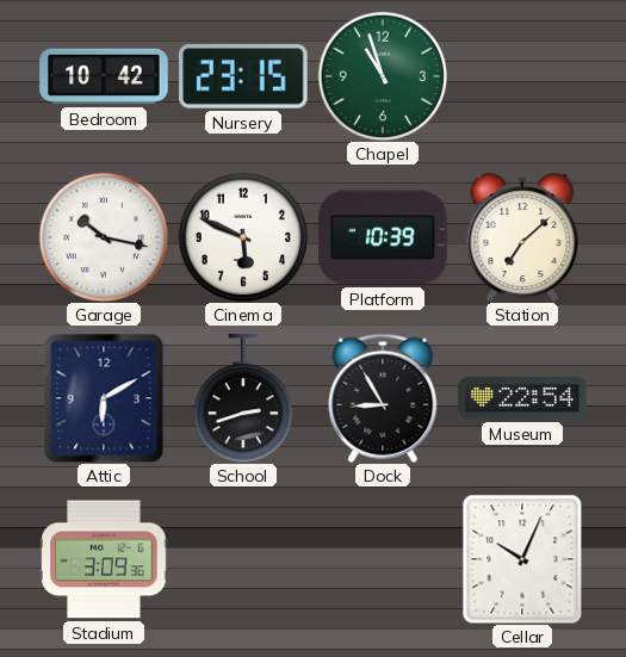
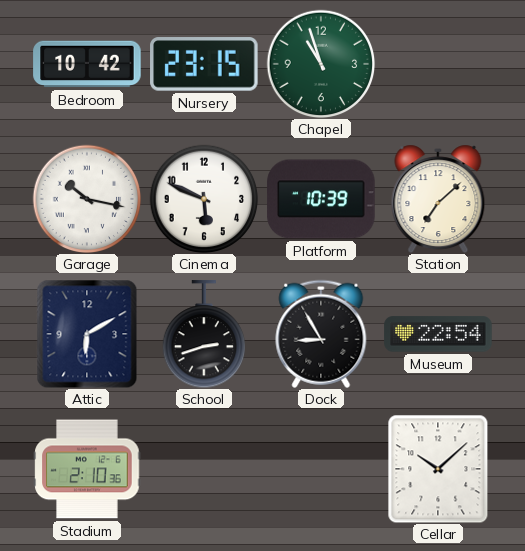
Stadium: 3:09 -> 2:10
Cellar: 10:04 -> 10:08
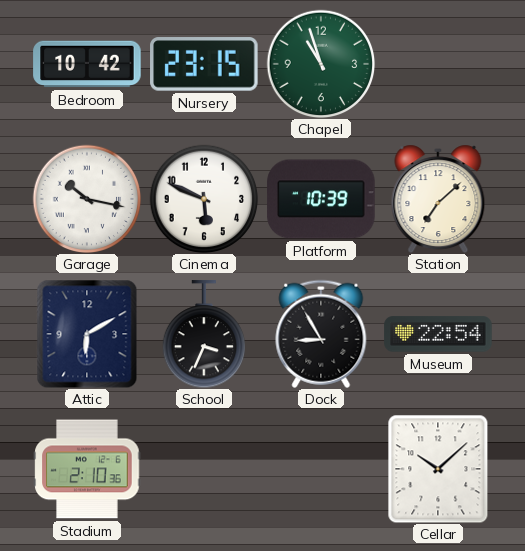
School: 2:42 -> 3:34
